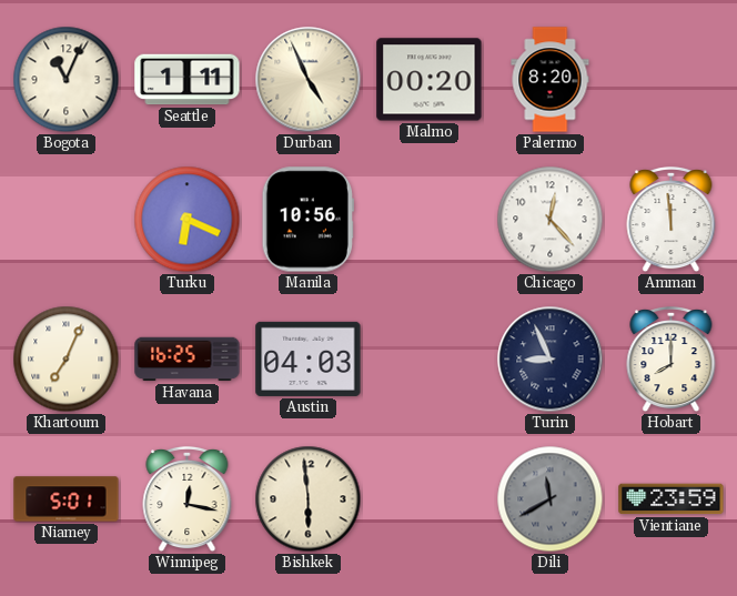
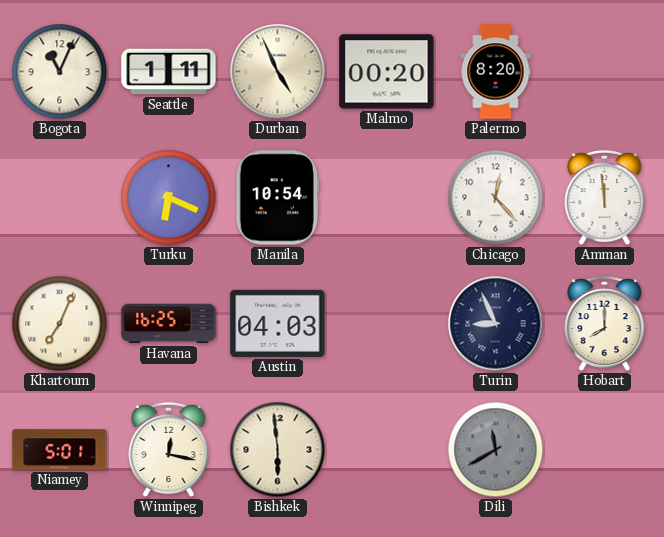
Manila: 10:56 -> 10:54
Vientiane: 23:59 -> none
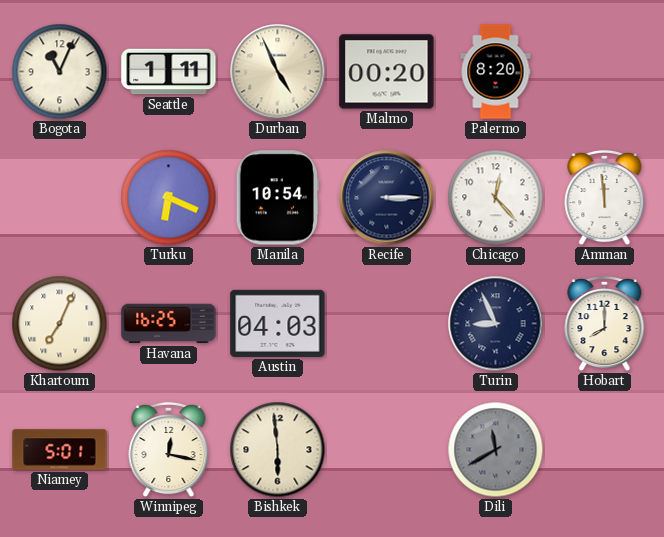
Recife: none -> 3:15
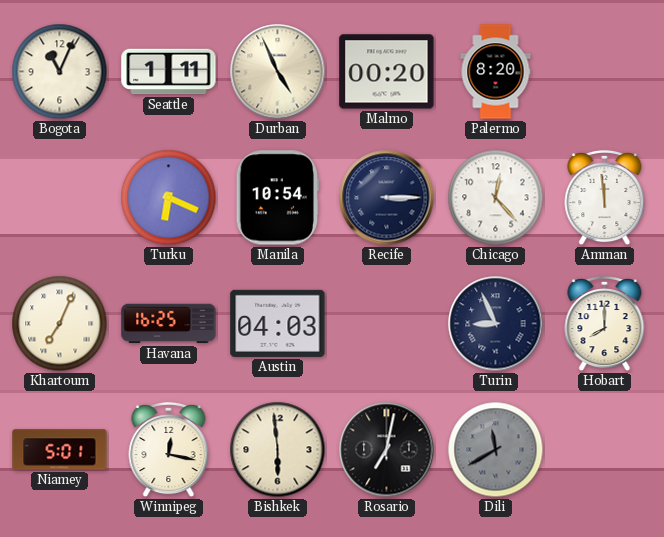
Rosario: none -> 7:02
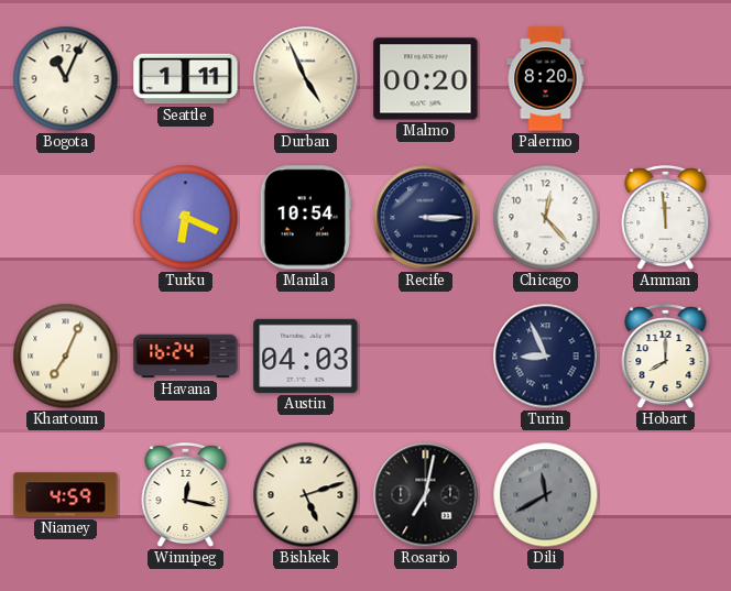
Havana: 16:25 -> 16:24
Niamey: 5:01 -> 4:59
Bishkek: 5:59 -> 5:12
